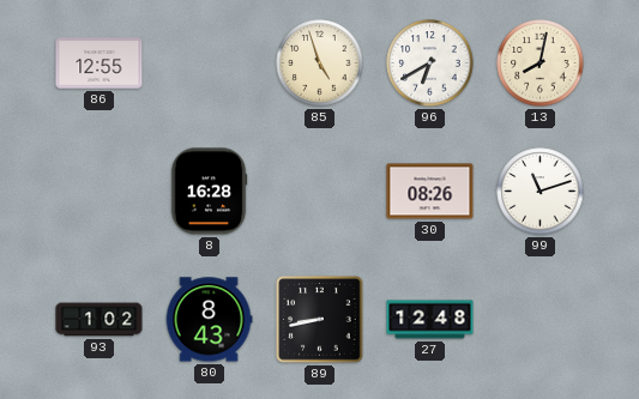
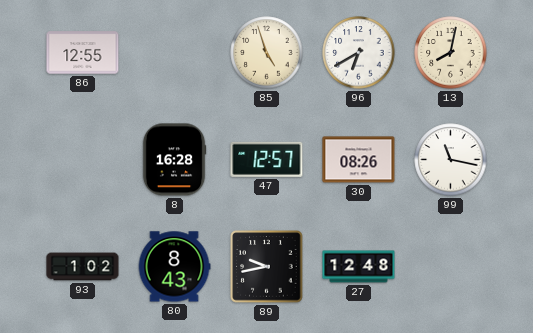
47: none -> 12:57
99: 11:12 -> 11:17
89: 8:43 -> 9:43
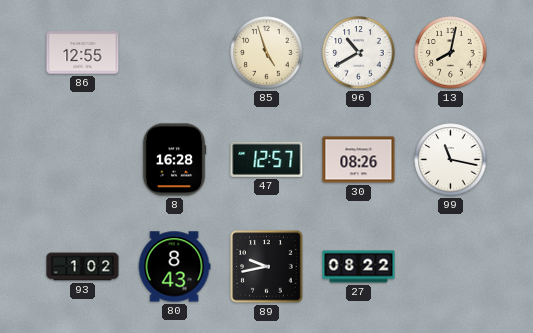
96: 6:40 -> 10:40
27: 12:48 -> 08:22
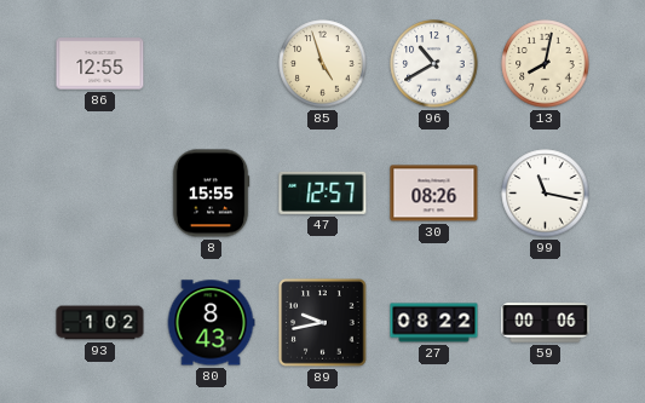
8: 16:28 -> 15:55
59: none -> 00:06
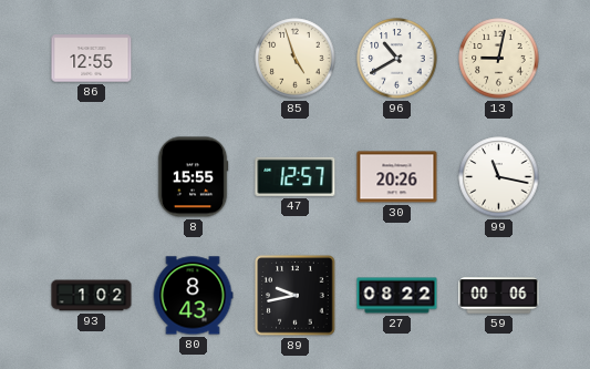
13: 8:02 -> 9:02
30: 08:26 -> 20:26
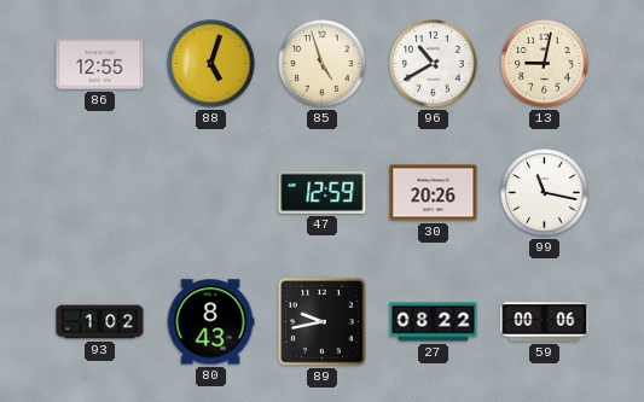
88: none -> 5:03
8: 15:55 -> none
47: 12:57 -> 12:59
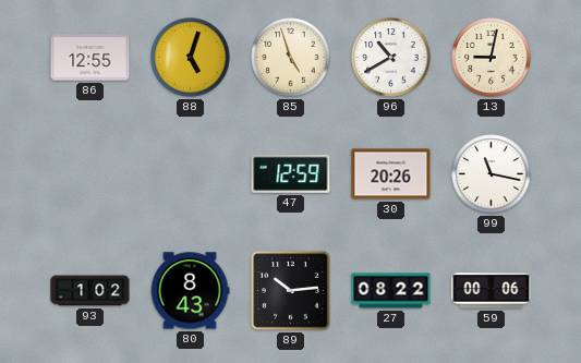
89: 9:43 -> 10:14
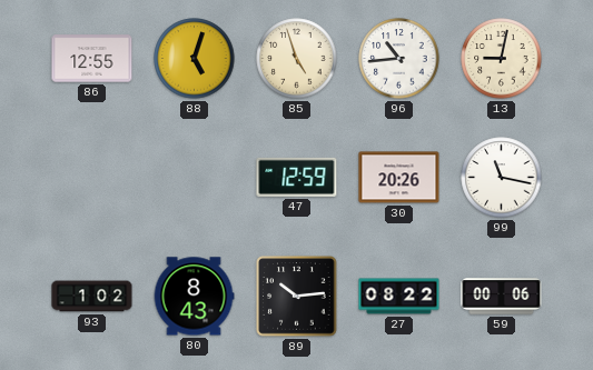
96: 10:40 -> 10:44
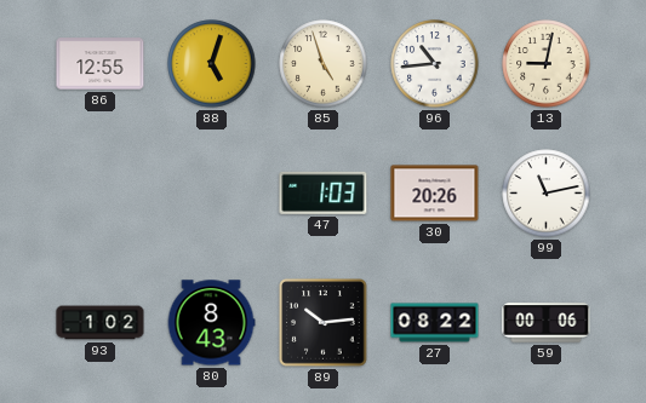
47: 12:59 -> 1:03
99: 11:17 -> 11:13
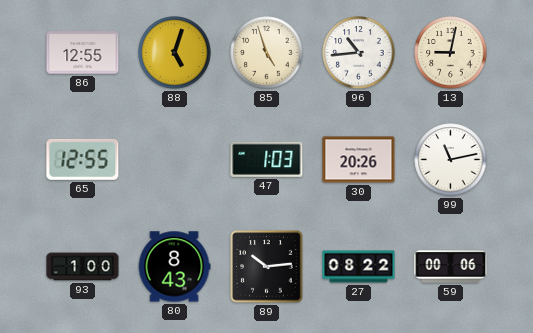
65: none -> 12:55
93: 1:02 -> 1:00
